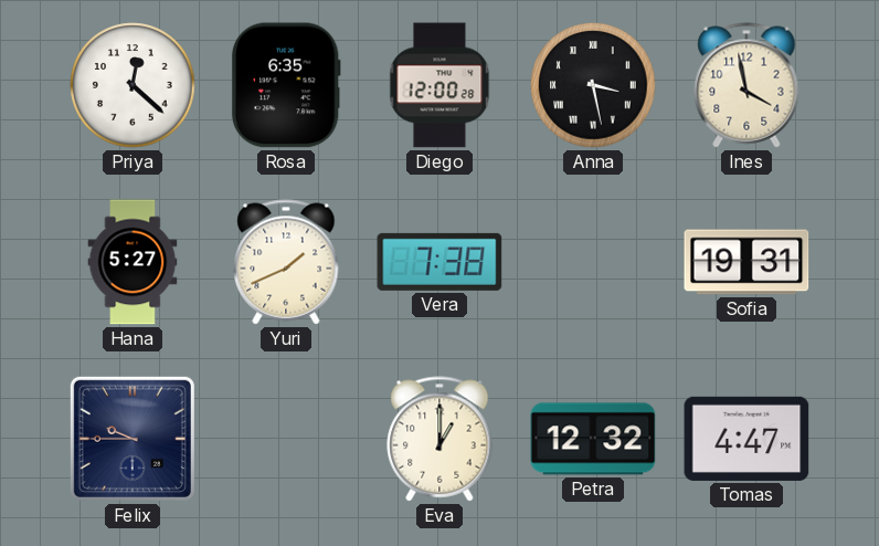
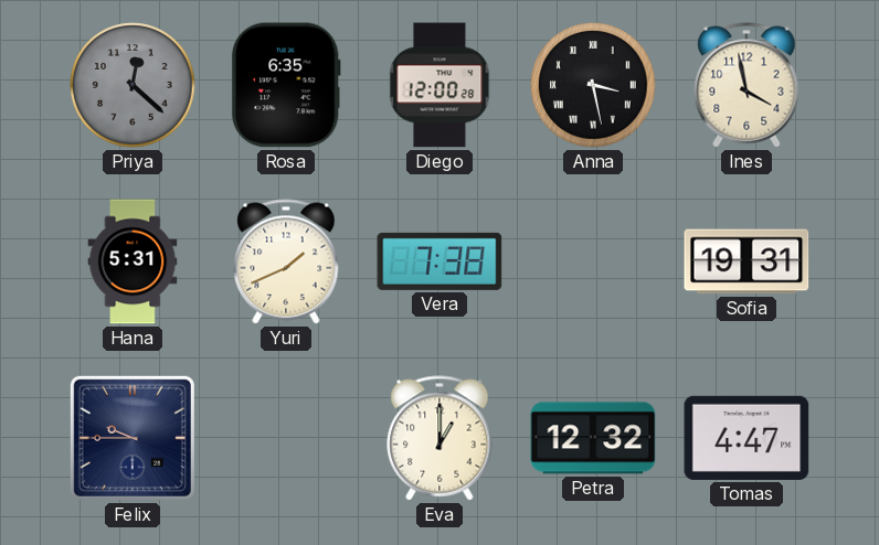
Priya dial: white -> grey
Hana: 5:27 -> 5:31
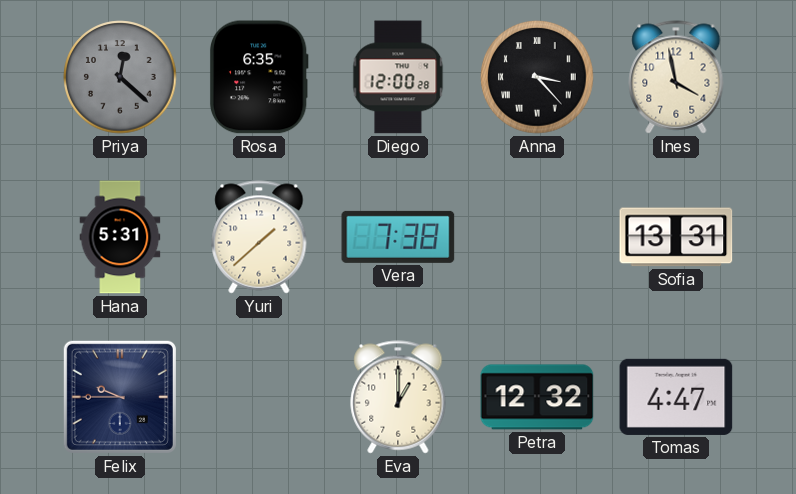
Anna: 3:28 -> 3:23
Yuri: 1:41 -> 1:38
Sofia: 19:31 -> 13:31
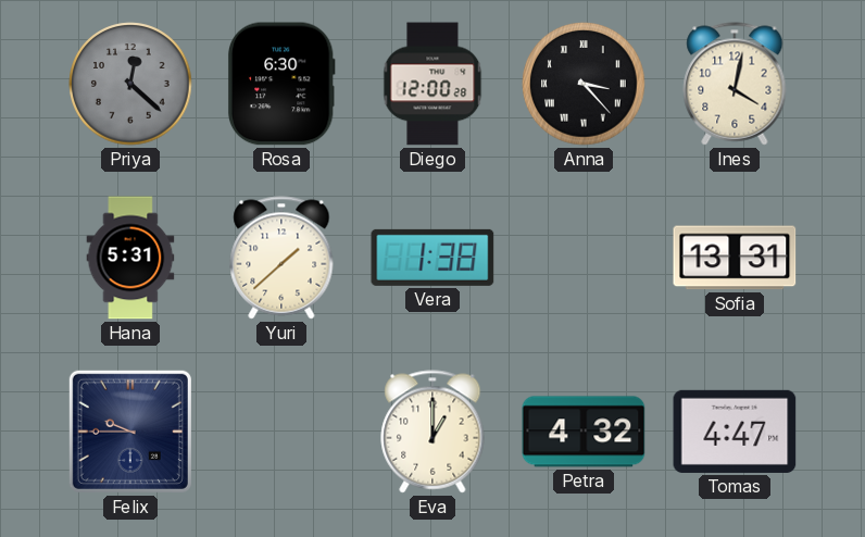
Rosa: 6:35 -> 6:30
Ines: 3:58 -> 4:02
Vera: 7:38 -> 1:38
Petra: 12:32 -> 4:32
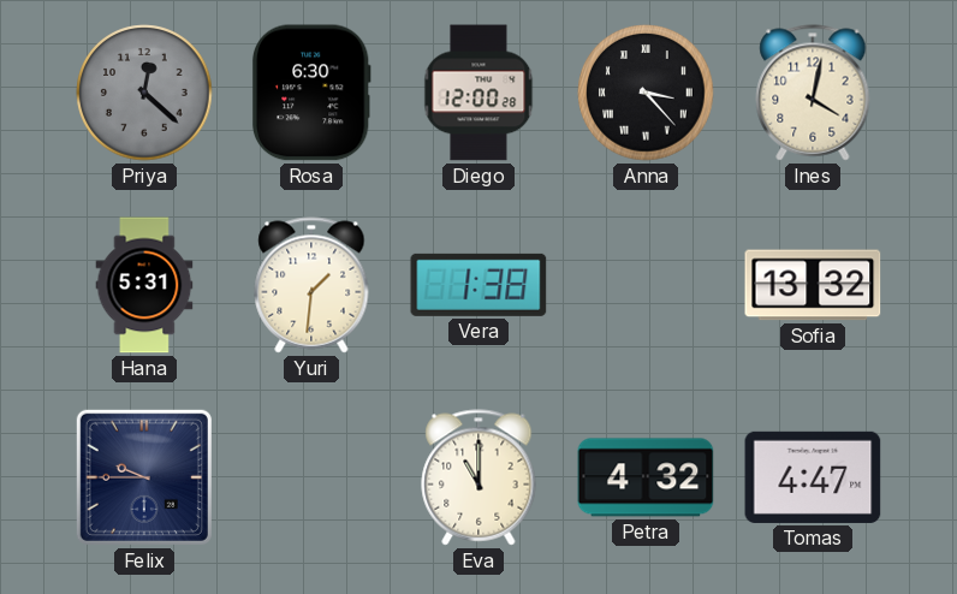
Yuri: 1:38 -> 1:31
Sofia: 13:31 -> 13:32
Eva: 1:00 -> 11:00
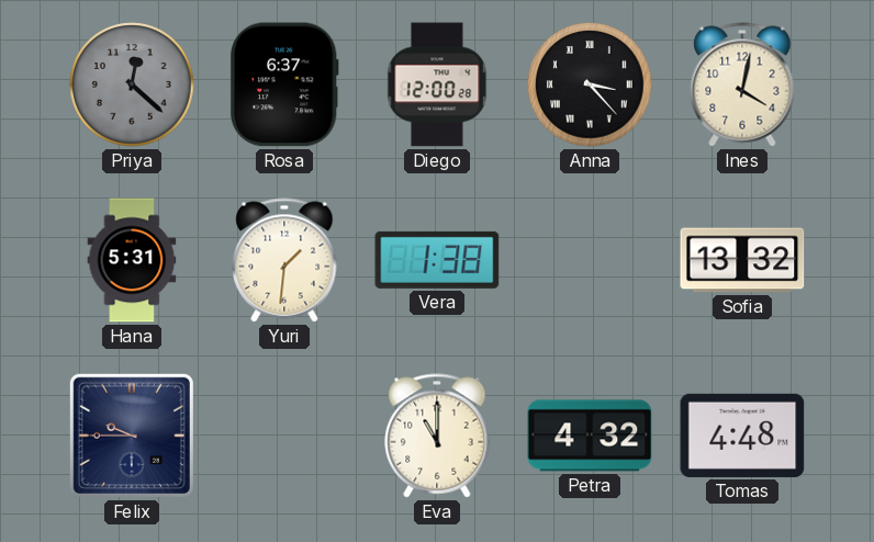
Rosa: 6:30 -> 6:37
Tomas: 4:47 -> 4:48
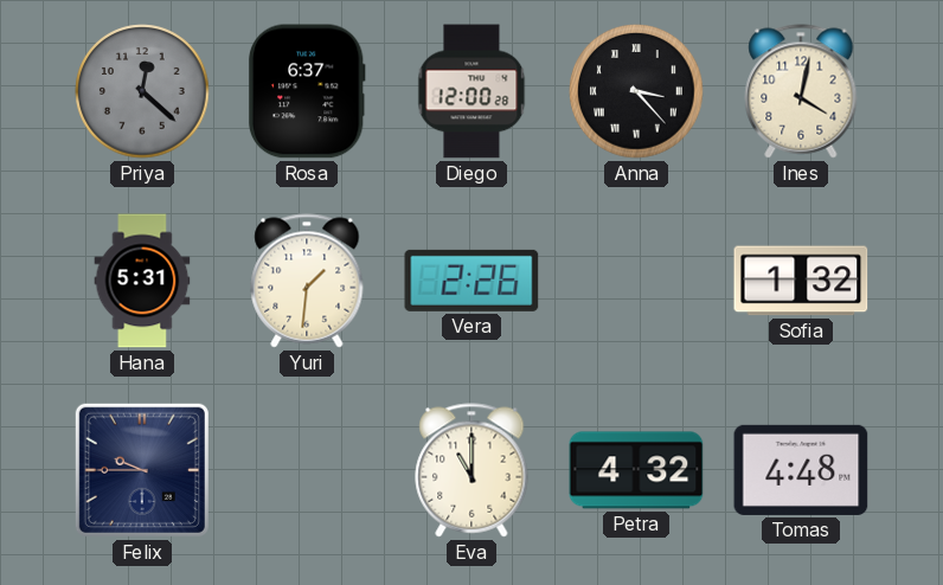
Vera: 1:38 -> 2:26
Sofia: 13:32 -> 1:32
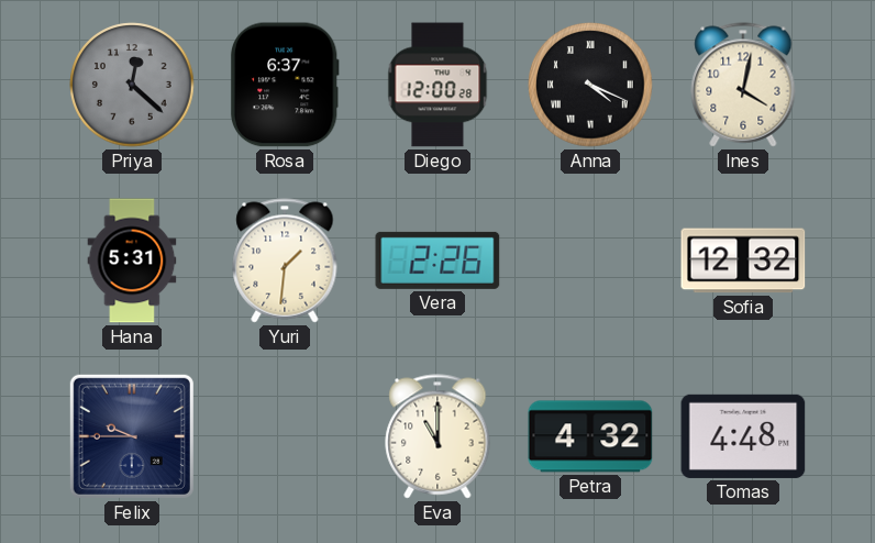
Anna: 3:23 -> 4:19
Sofia: 1:32 -> 12:32
